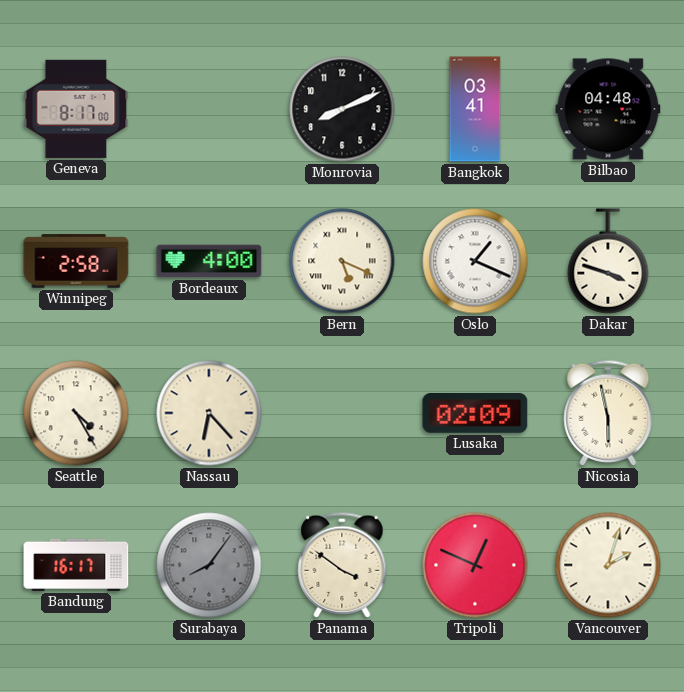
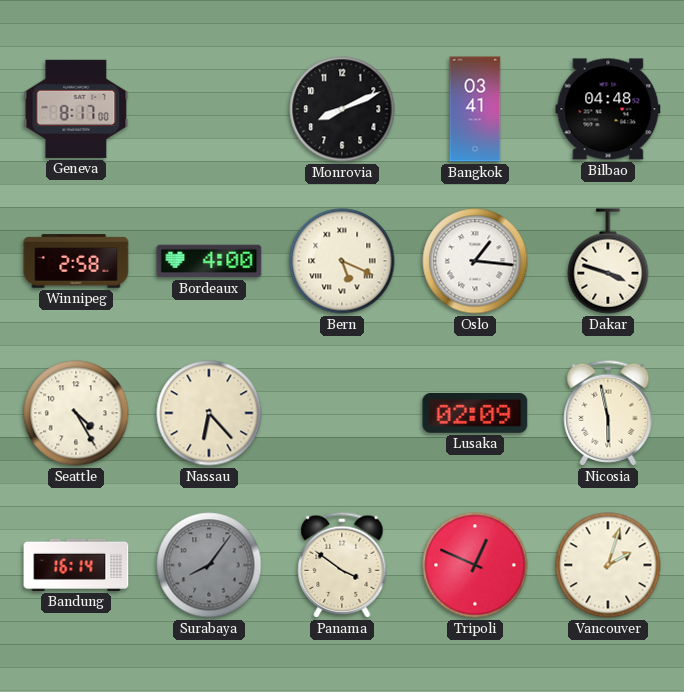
Oslo: 1:19 -> 1:16
Bandung: 16:17 -> 16:14
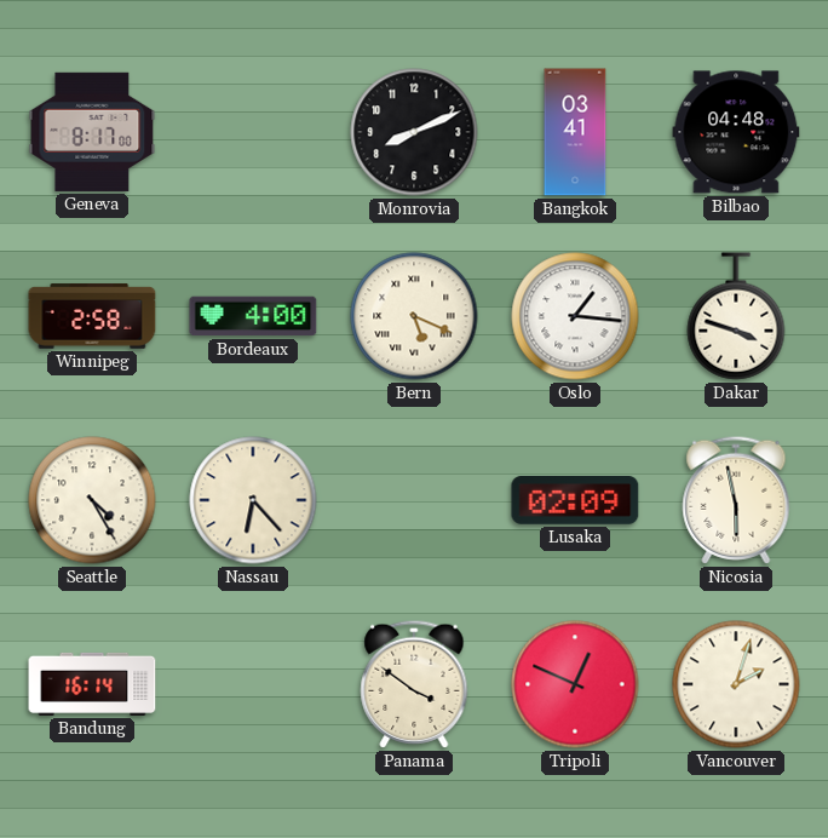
Surabaya: 8:06 -> none
